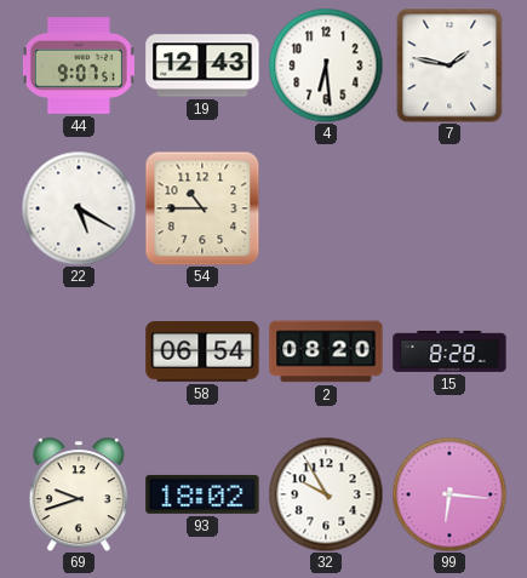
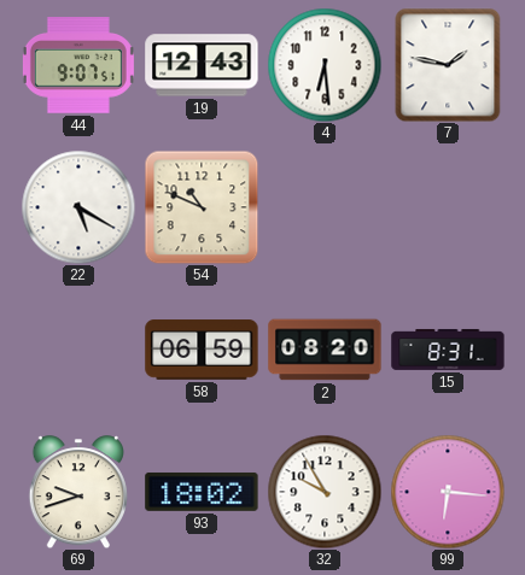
54: 10:45 -> 10:49
58: 06:54 -> 06:59
15: 8:28 -> 8:31
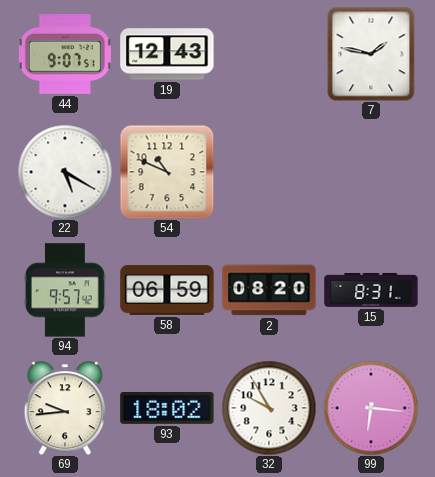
4: 6:29 -> none
94: none -> 9:57
69: 9:42 -> 9:44
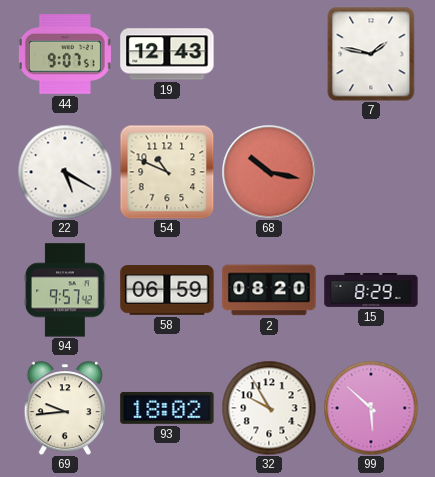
68: none -> 10:17
15: 8:31 -> 8:29
99: 6:16 -> 5:52
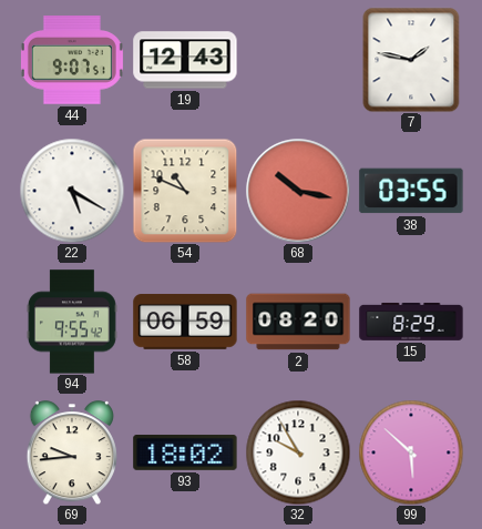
38: none -> 03:55
94: 9:57 -> 9:55
